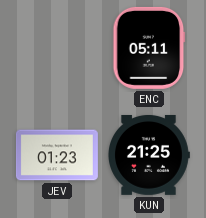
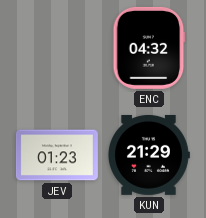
ENC: 05:11 -> 04:32
KUN: 21:25 -> 21:29
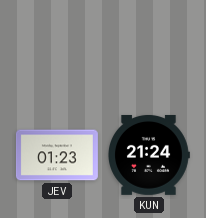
ENC: 04:32 -> none
KUN: 21:29 -> 21:24
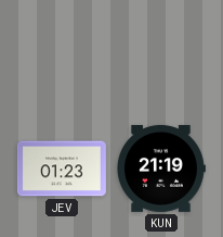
KUN: 21:24 -> 21:19
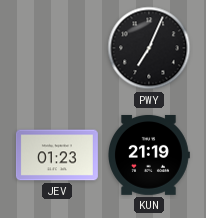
PWY: none -> 7:04
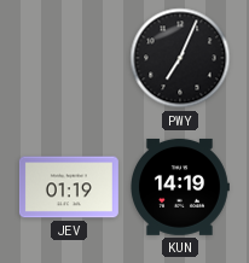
JEV: 01:23 -> 01:19
KUN: 21:19 -> 14:19
